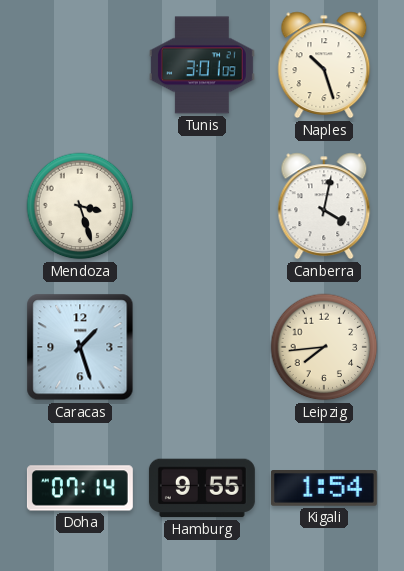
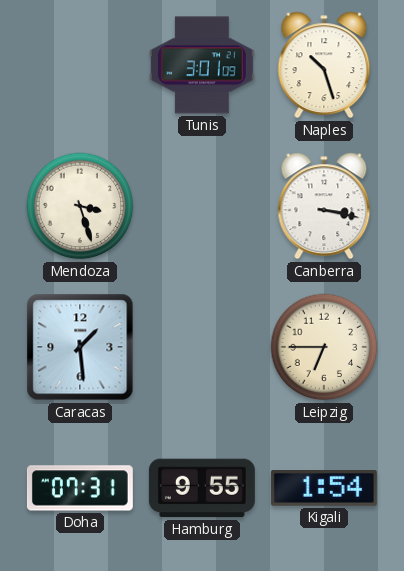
Canberra: 4:02 -> 3:17
Caracas: 1:27 -> 1:29
Leipzig: 7:44 -> 6:45
Doha: 07:14 -> 07:31
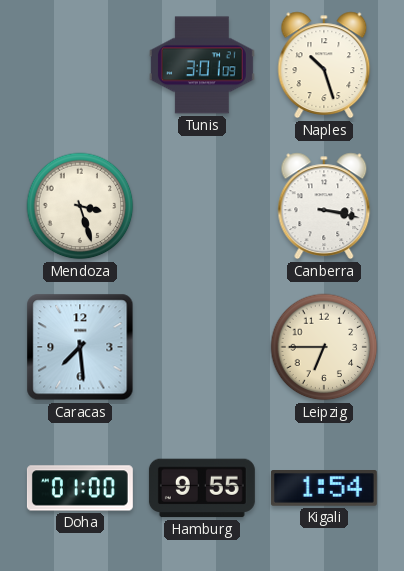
Caracas: 1:29 -> 7:29
Doha: 07:31 -> 01:00
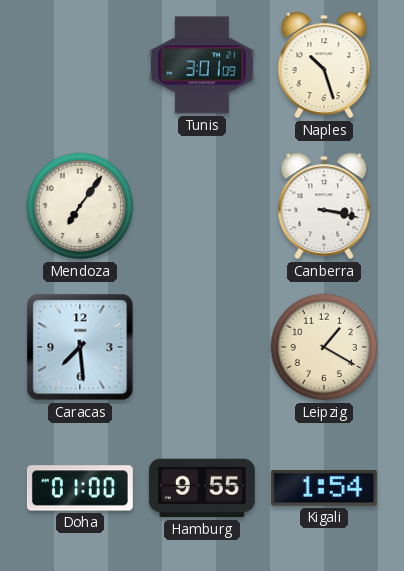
Mendoza: 3:27 -> 7:06
Leipzig: 6:45 -> 1:20
